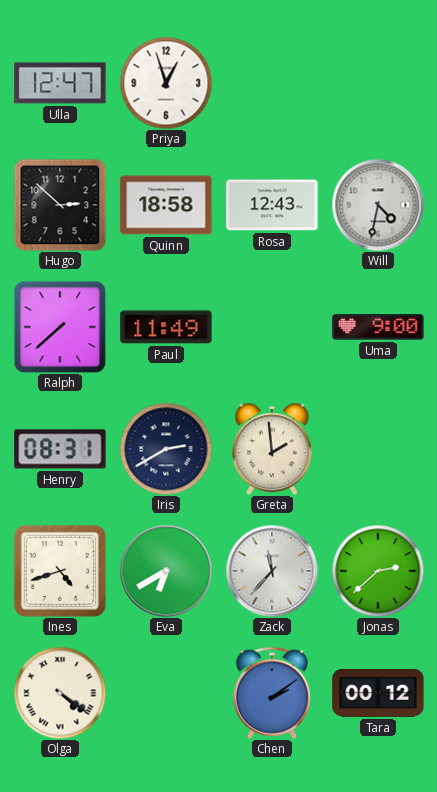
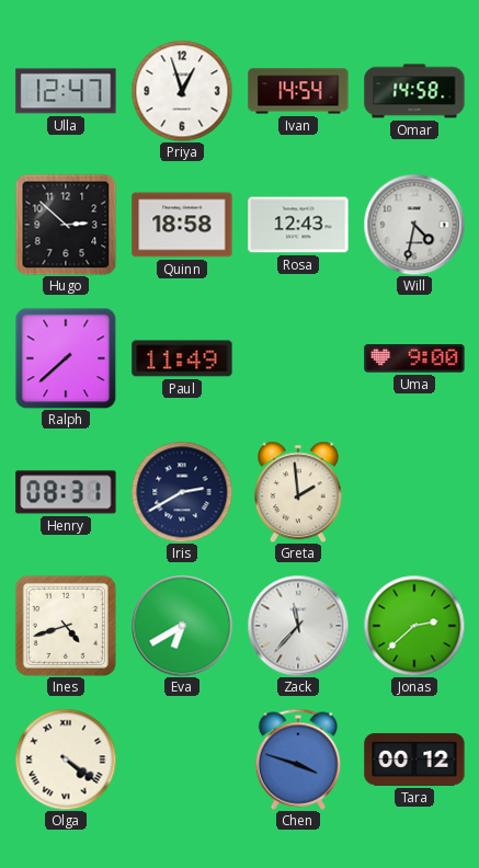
Ivan: none -> 14:54
Omar: none -> 14:58
Chen: 2:09 -> 3:48
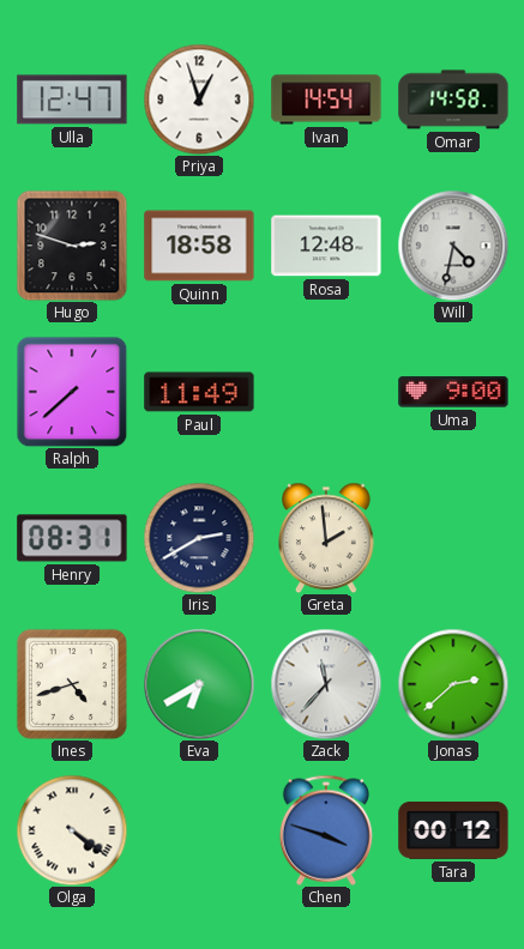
Hugo: 2:52 -> 2:48
Rosa: 12:43 -> 12:48
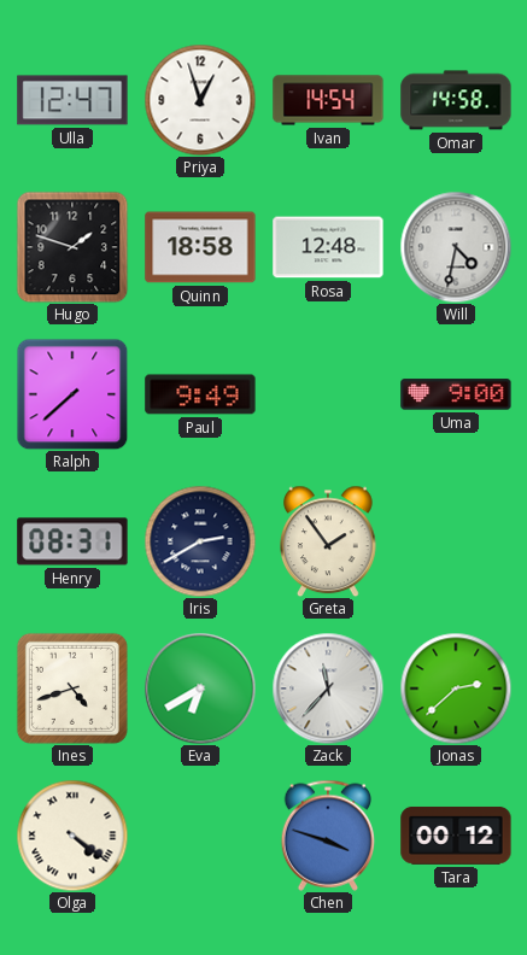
Hugo: 2:48 -> 1:48
Paul: 11:49 -> 9:49
Greta: 1:59 -> 1:54
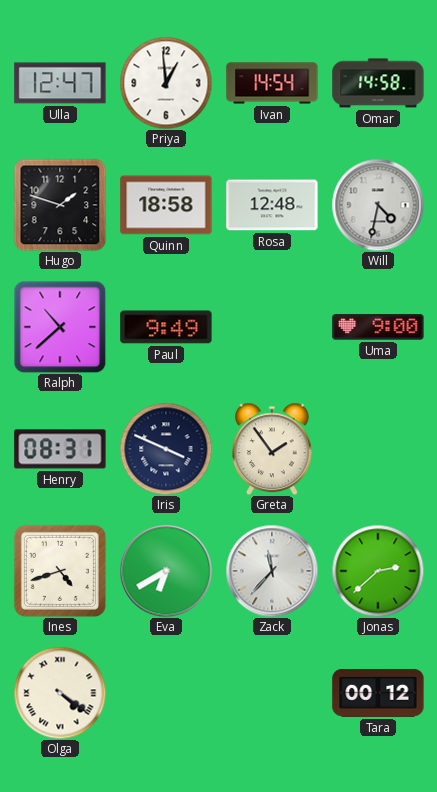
Priya: 12:57 -> 12:59
Ralph: 7:38 -> 10:38
Iris: 2:40 -> 3:49
Chen: 3:48 -> none
